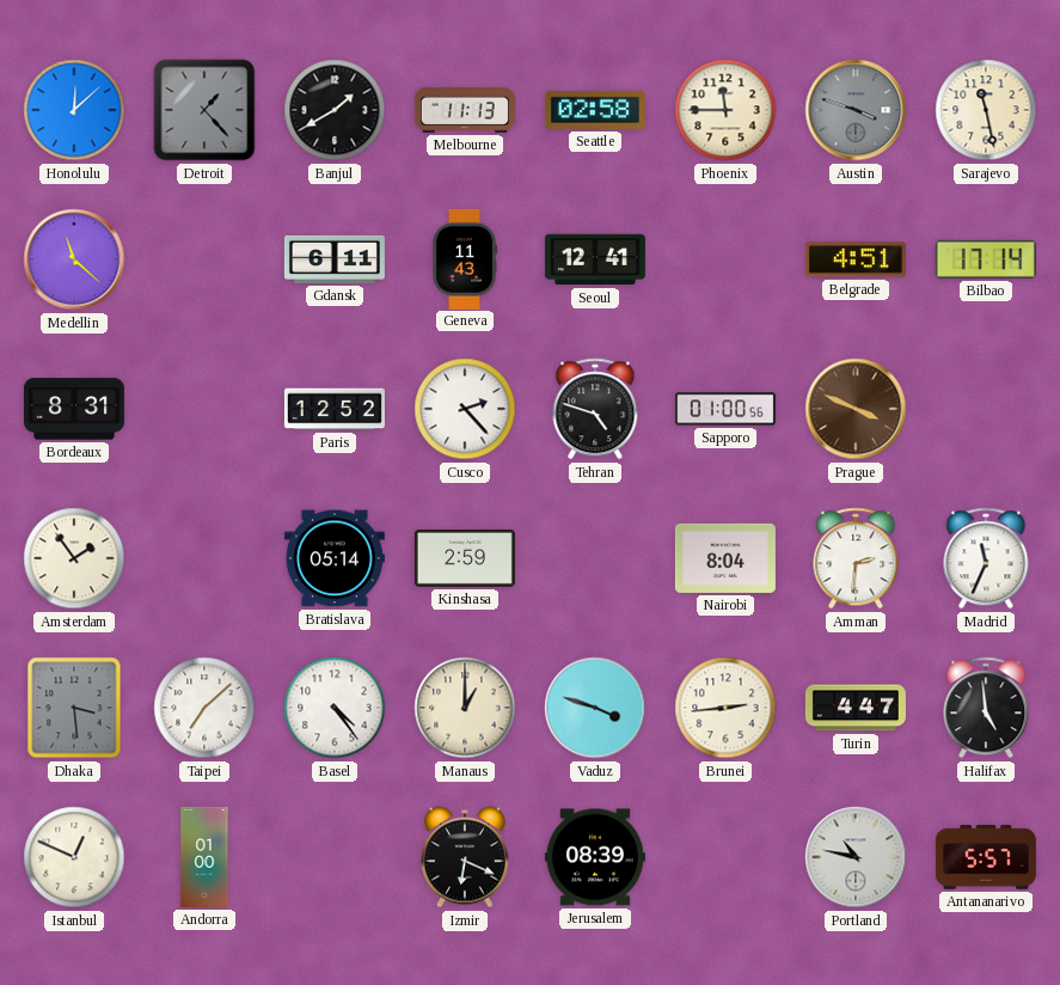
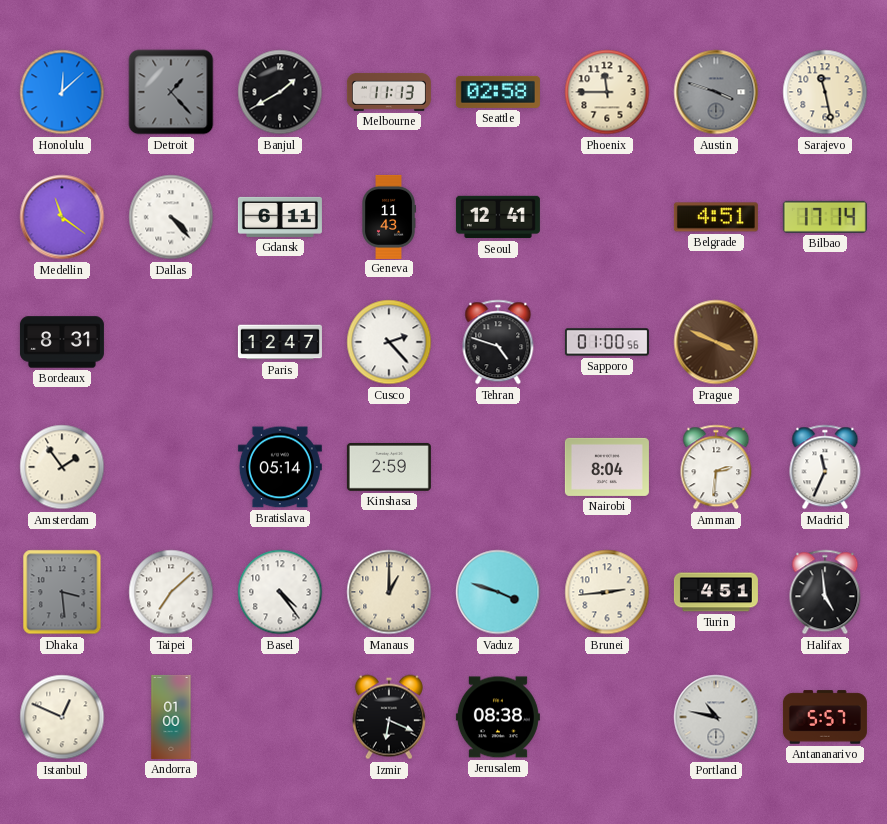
Medellin: 11:22 -> 11:21
Dallas: none -> 4:23
Paris: 12:52 -> 12:47
Turin: 4:47 -> 4:51
Jerusalem: 08:39 -> 08:38
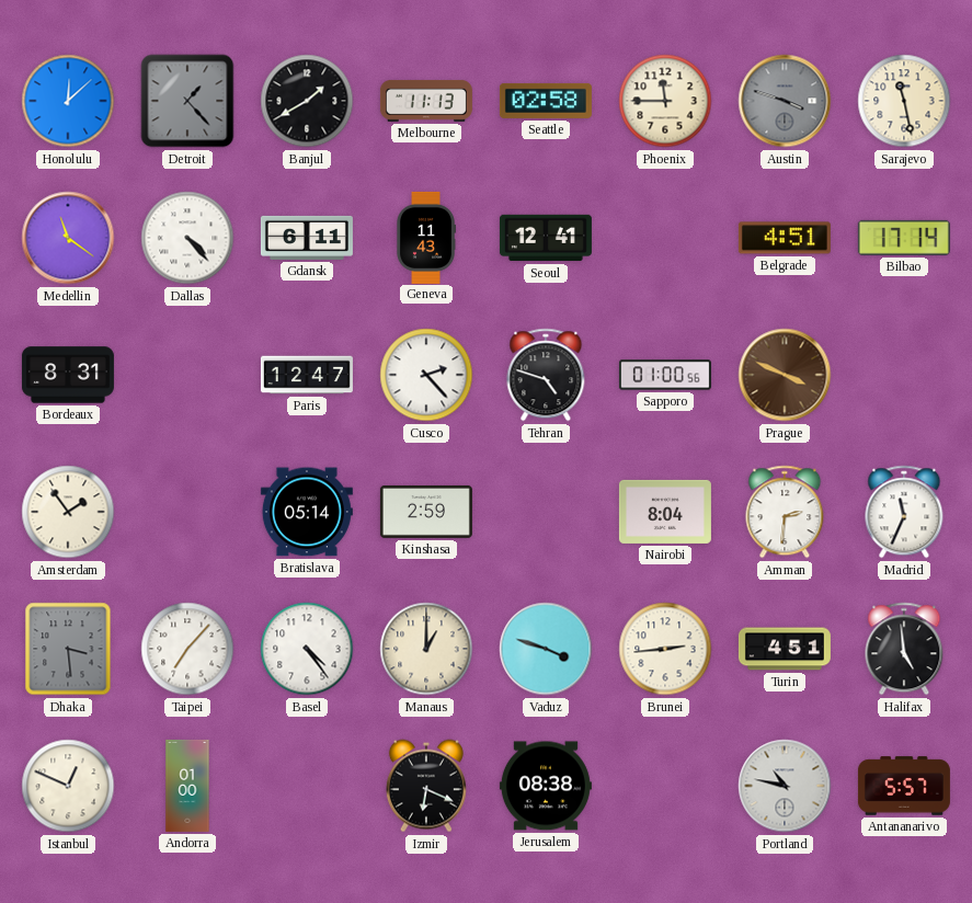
Taipei: 7:08 -> 7:07
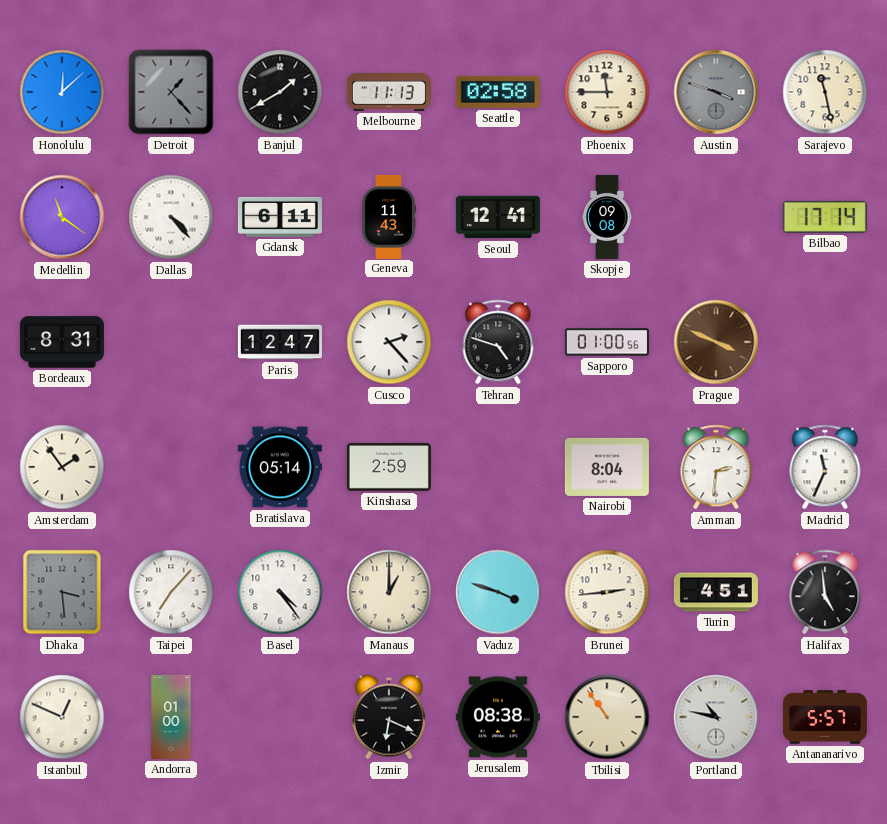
Skopje: none -> 09:08
Belgrade: 4:51 -> none
Tbilisi: none -> 10:54
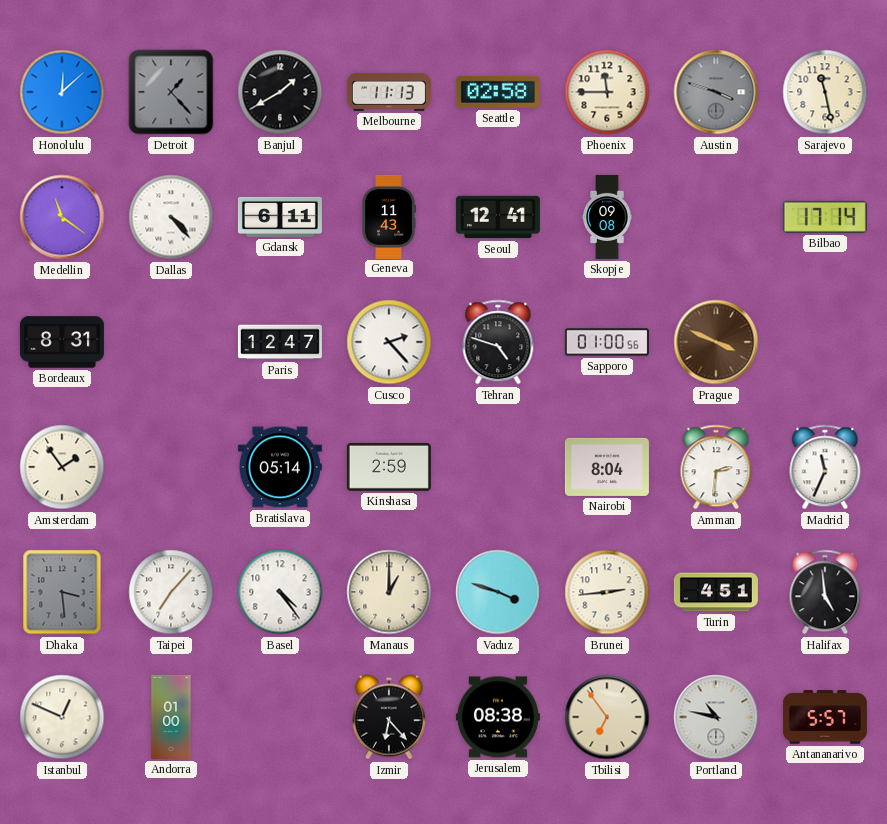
Izmir: 6:19 -> 6:23
Tbilisi: 10:54 -> 6:54
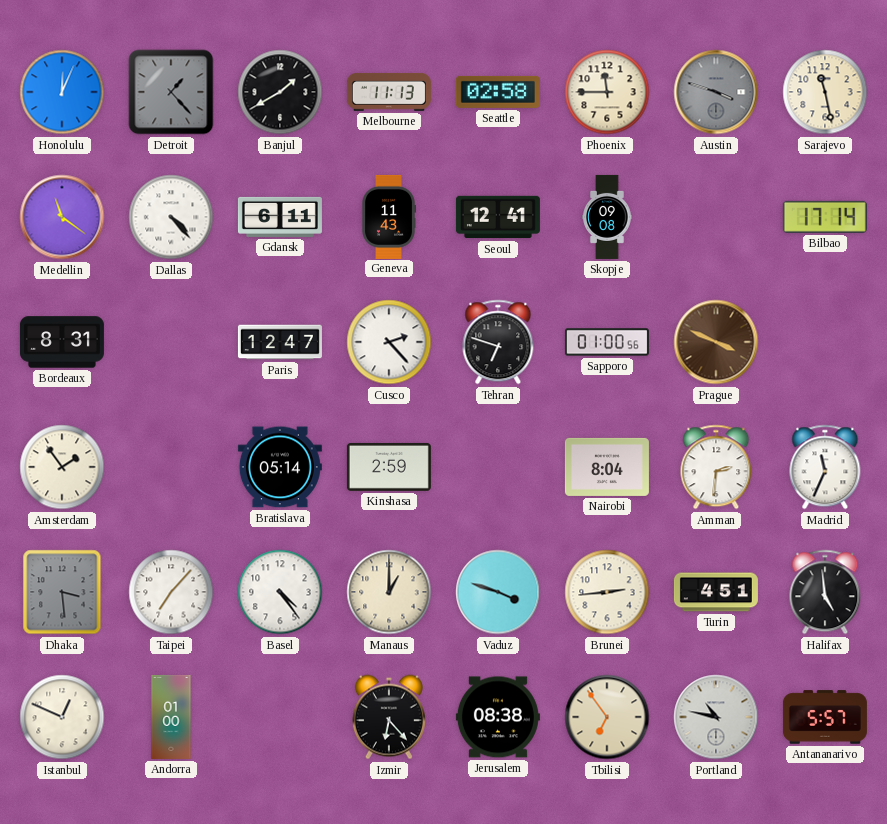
Honolulu: 12:08 -> 12:04
Tehran: 4:48 -> 6:48
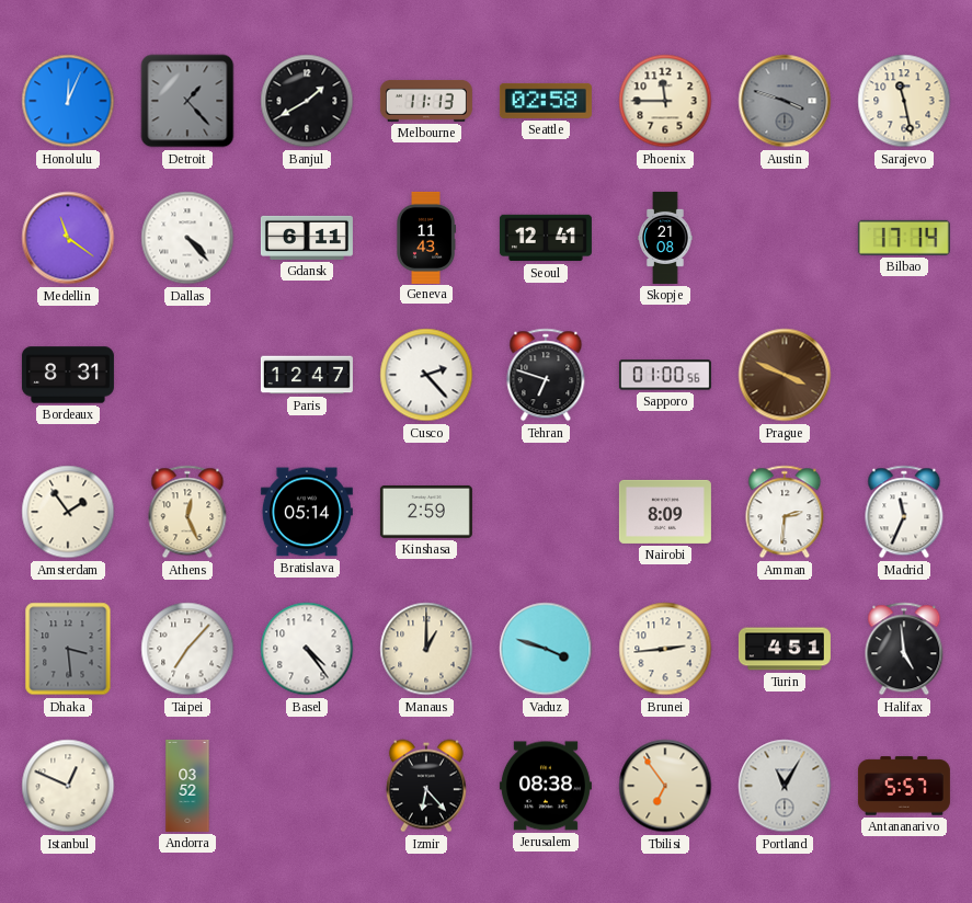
Skopje: 09:08 -> 21:08
Athens: none -> 12:26
Nairobi: 8:04 -> 8:09
Andorra: 01:00 -> 03:52
Portland: 10:47 -> 11:05
